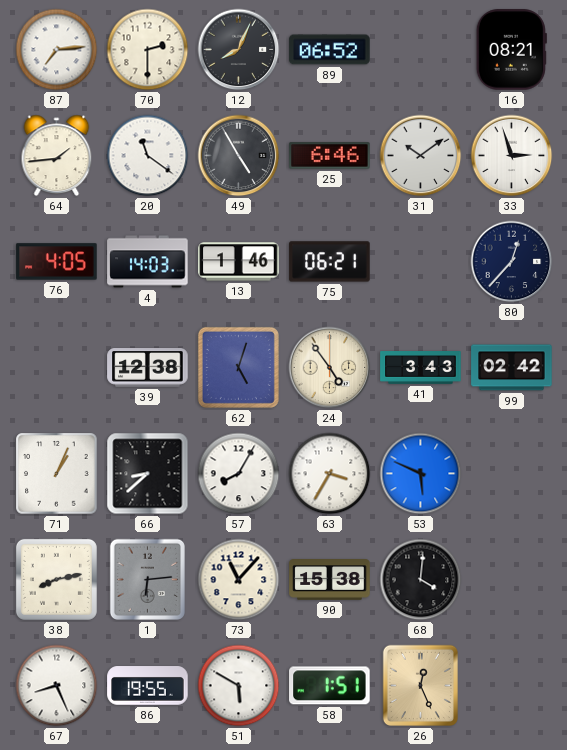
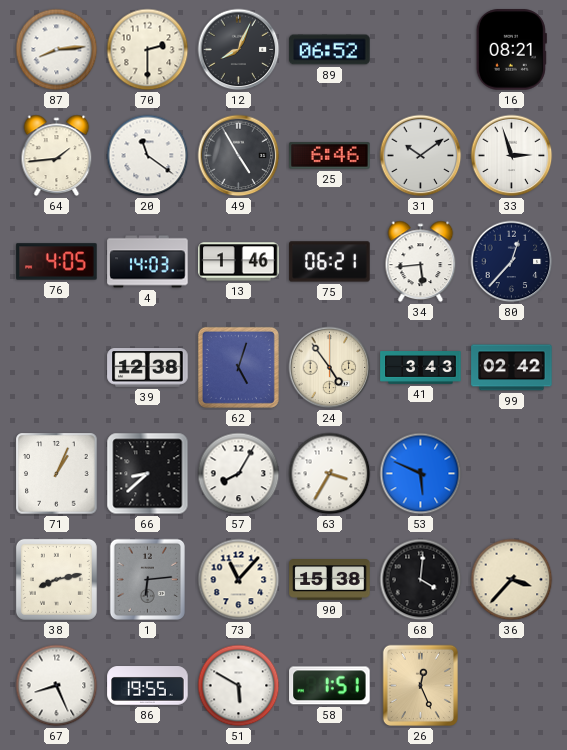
87: 7:14 -> 8:14
34: none -> 5:44
36: none -> 3:37
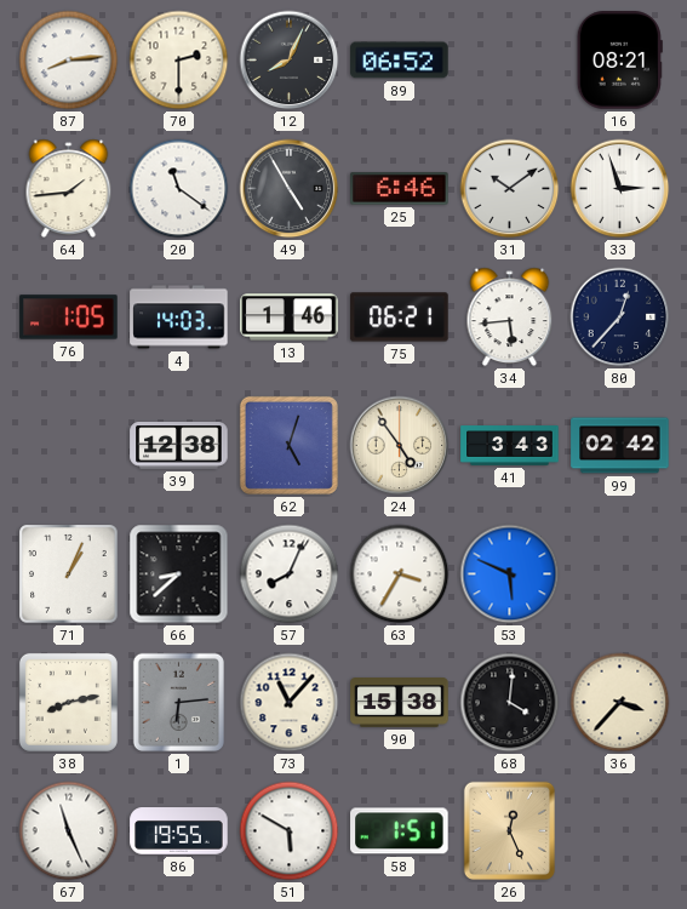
76: 4:05 -> 1:05
57: 8:05 -> 8:04
67: 8:26 -> 11:26
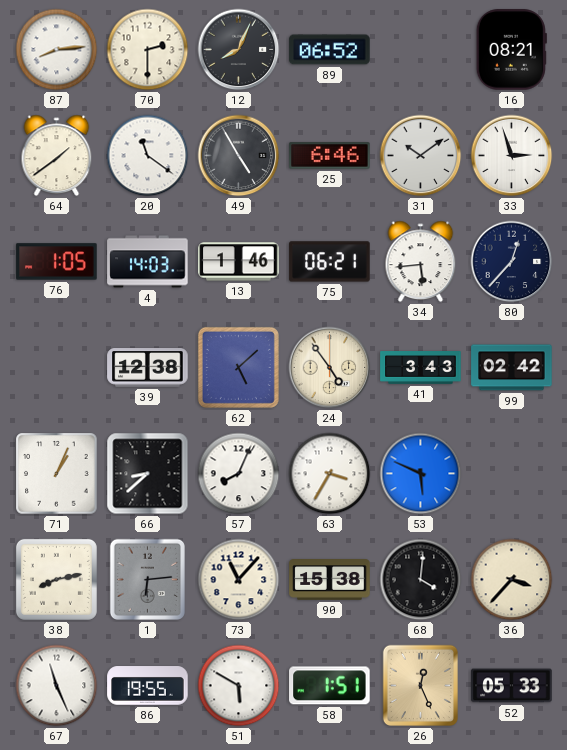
64: 1:44 -> 1:39
62: 5:03 -> 5:08
52: none -> 05:33
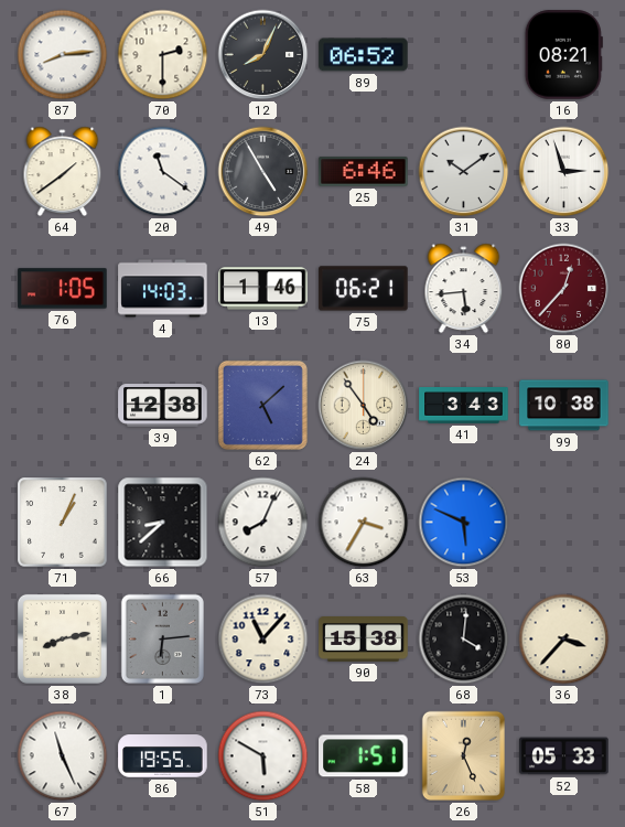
80 dial: navy -> burgundy
99: 02:42 -> 10:38
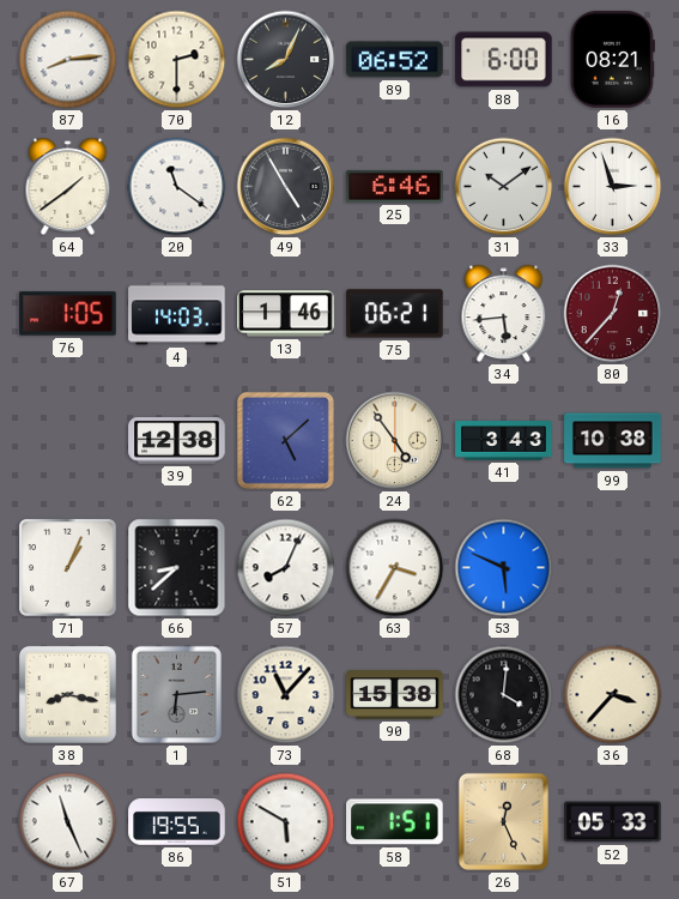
88: none -> 6:00
38: 8:13 -> 8:17
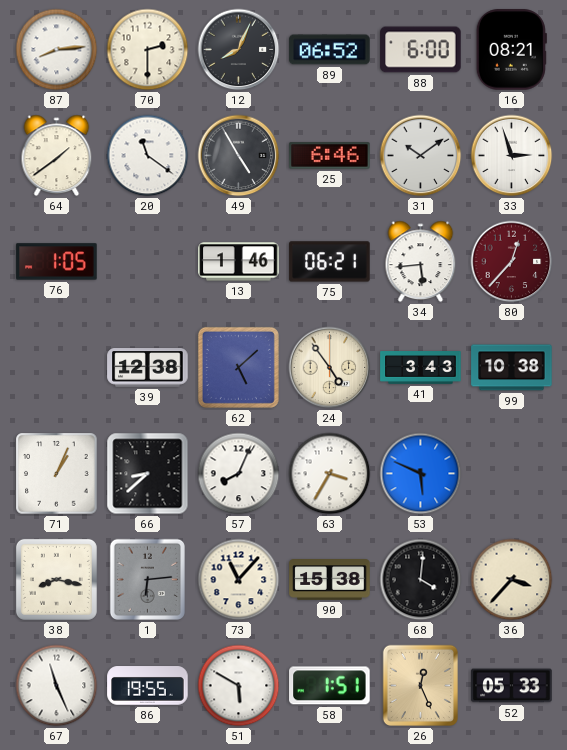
4: 14:03 -> none
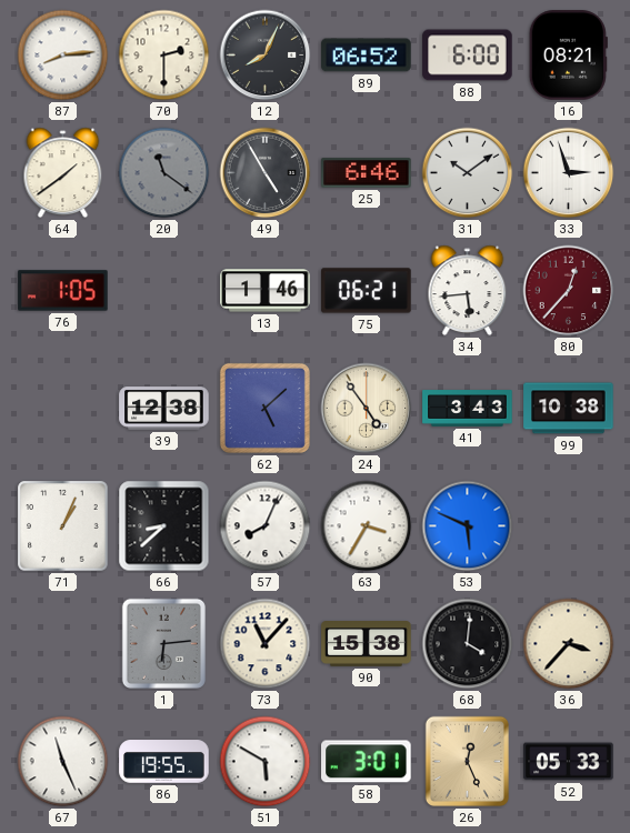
20 dial: white -> grey
38: 8:17 -> none
58: 1:51 -> 3:01
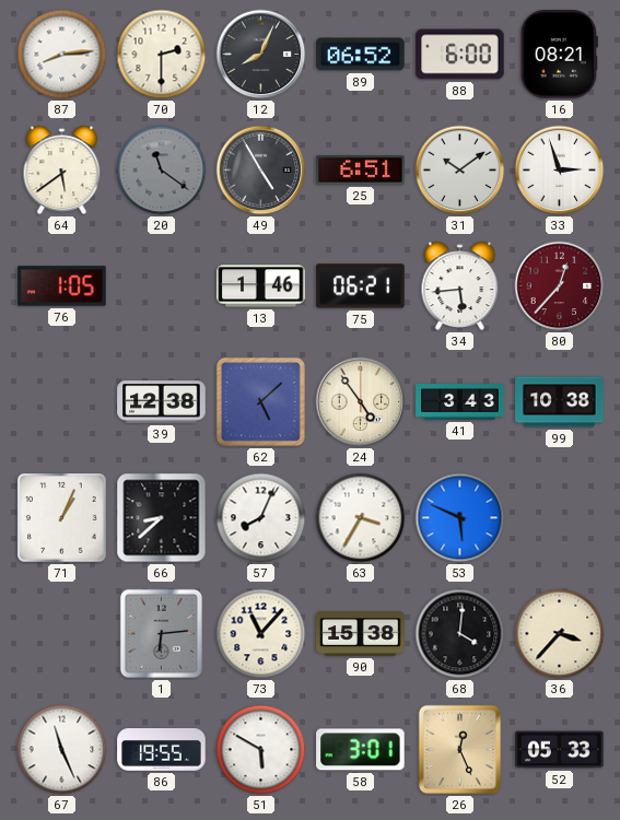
64: 1:39 -> 5:39
25: 6:46 -> 6:51
